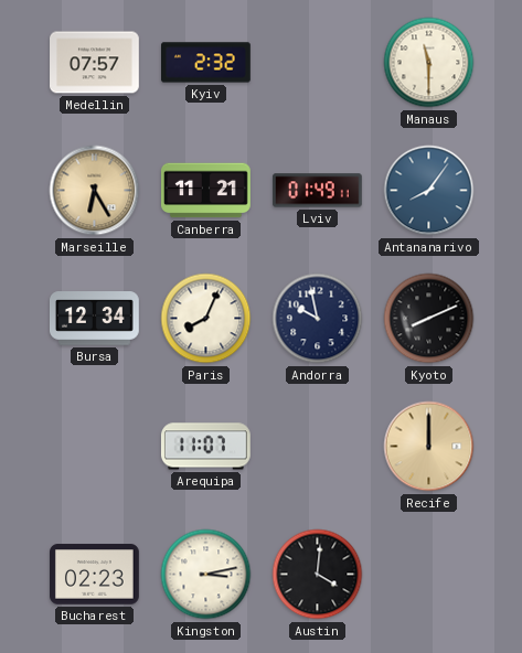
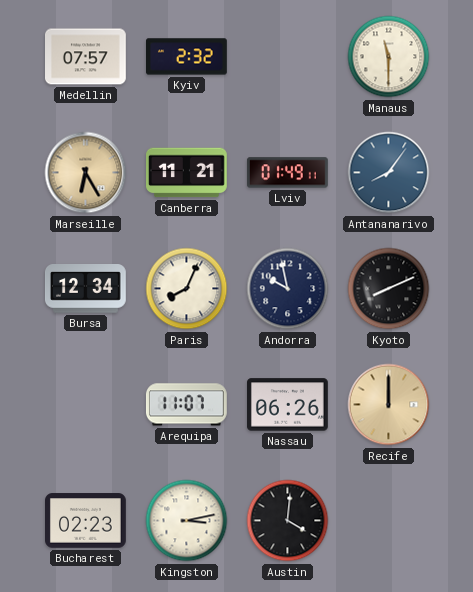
Nassau: none -> 06:26
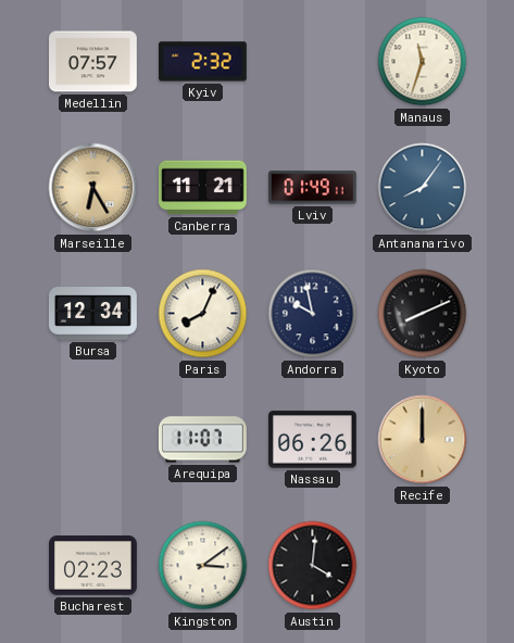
Manaus: 11:30 -> 11:33
Kingston: 3:13 -> 3:09
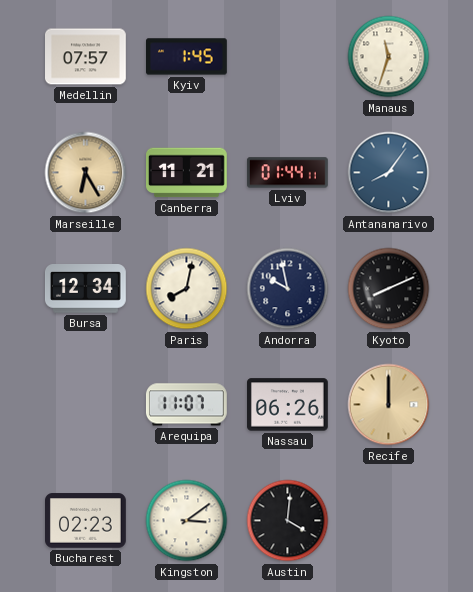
Kyiv: 2:32 -> 1:45
Lviv: 01:49 -> 01:44
Paris: 8:04 -> 8:02
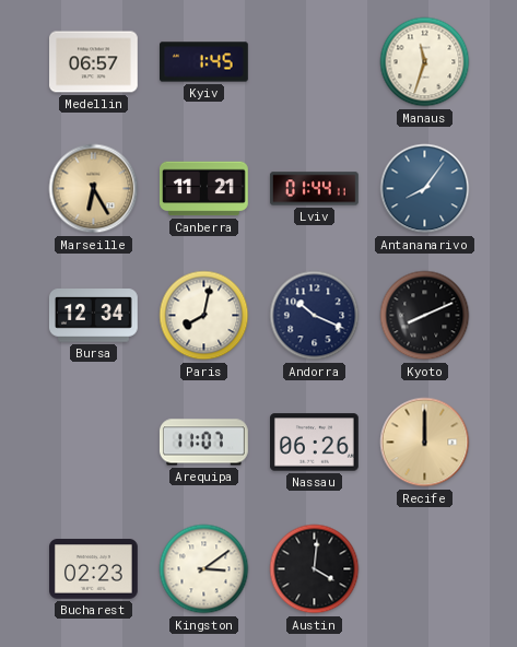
Medellin: 07:57 -> 06:57
Andorra: 9:58 -> 10:19
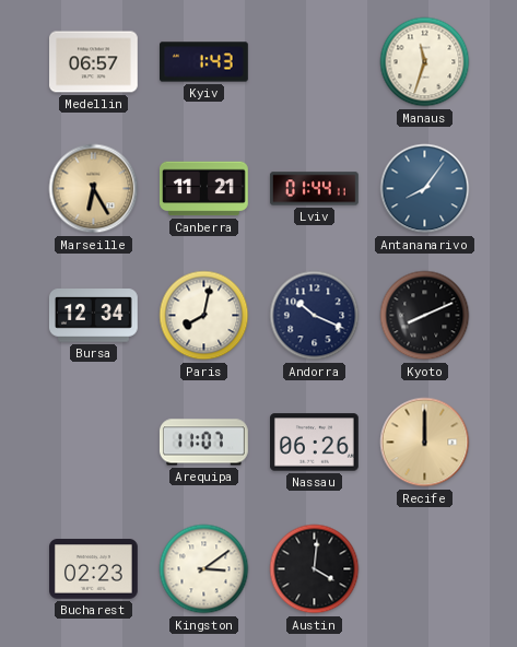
Kyiv: 1:45 -> 1:43
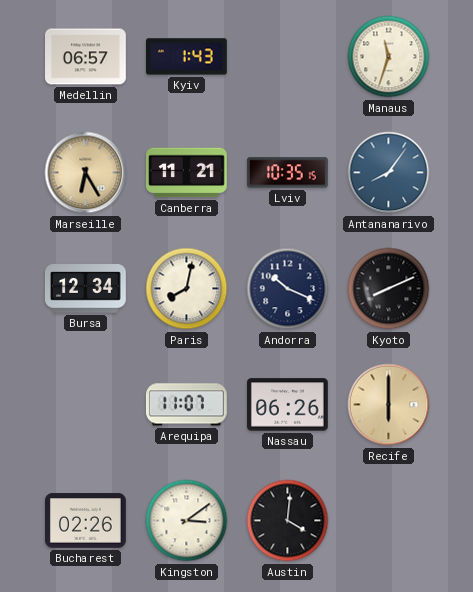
Lviv: 01:44 -> 10:35
Recife: 12:00 -> 6:00
Bucharest: 02:23 -> 02:26
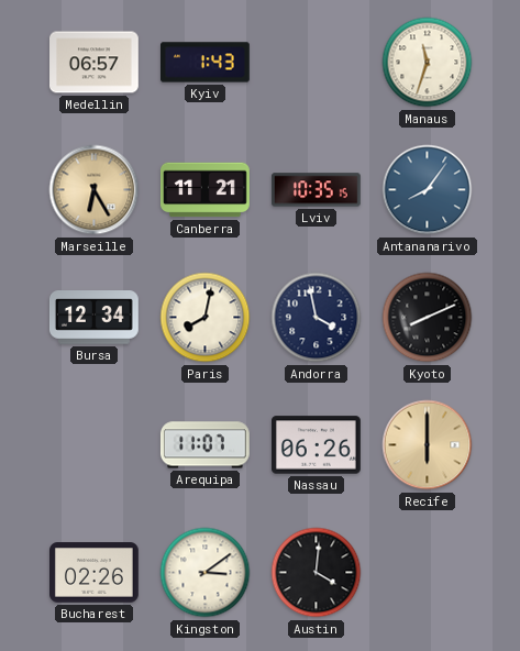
Andorra: 10:19 -> 3:58
